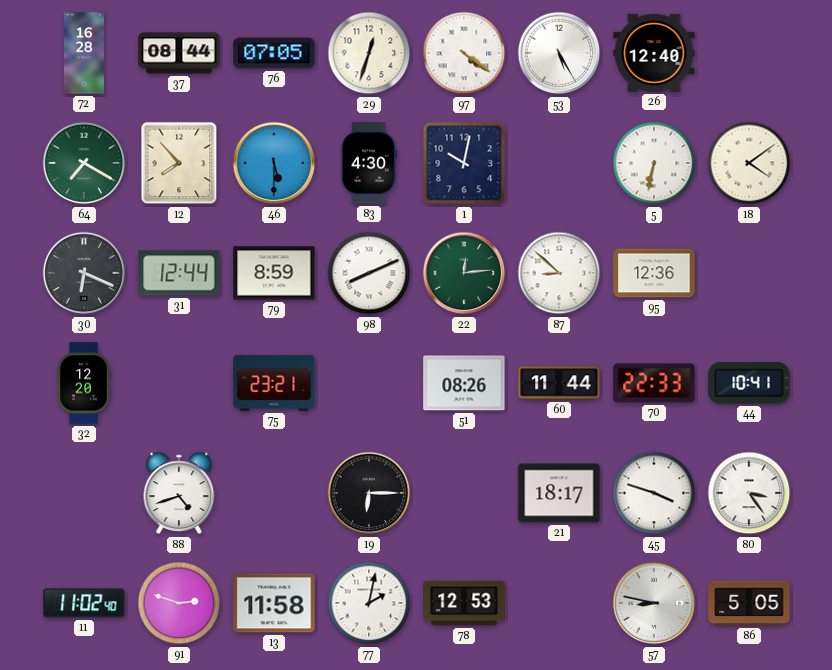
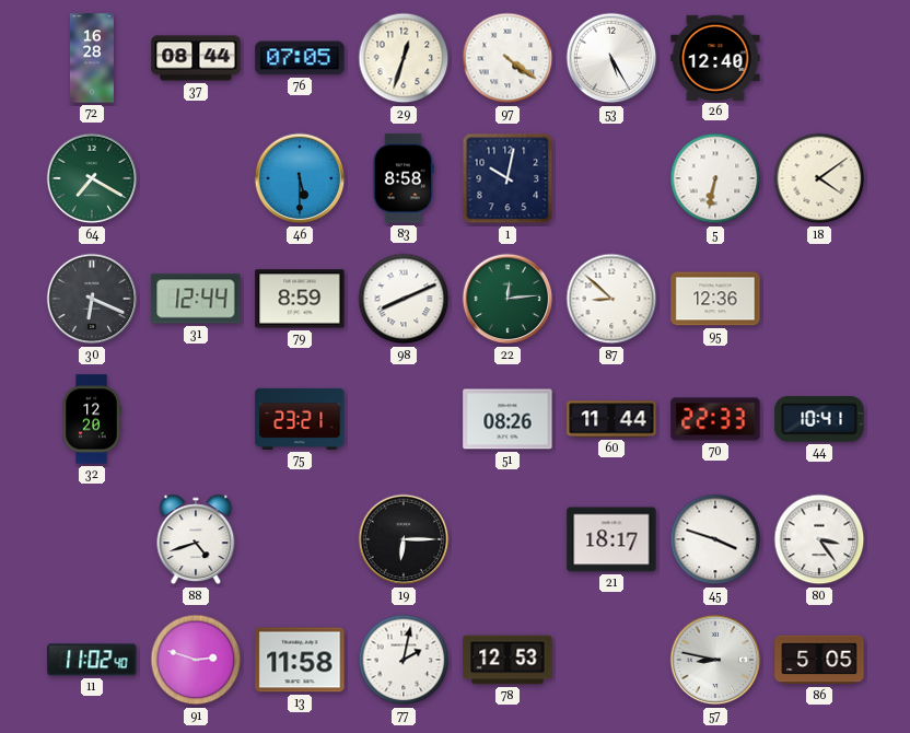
12: 7:53 -> none
83: 4:30 -> 8:58
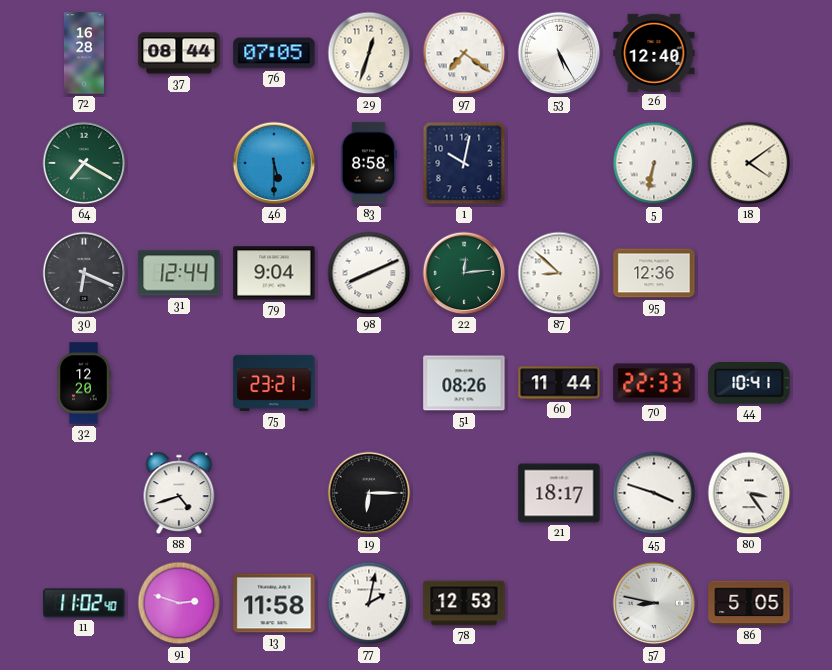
97: 4:21 -> 7:21
79: 8:59 -> 9:04
